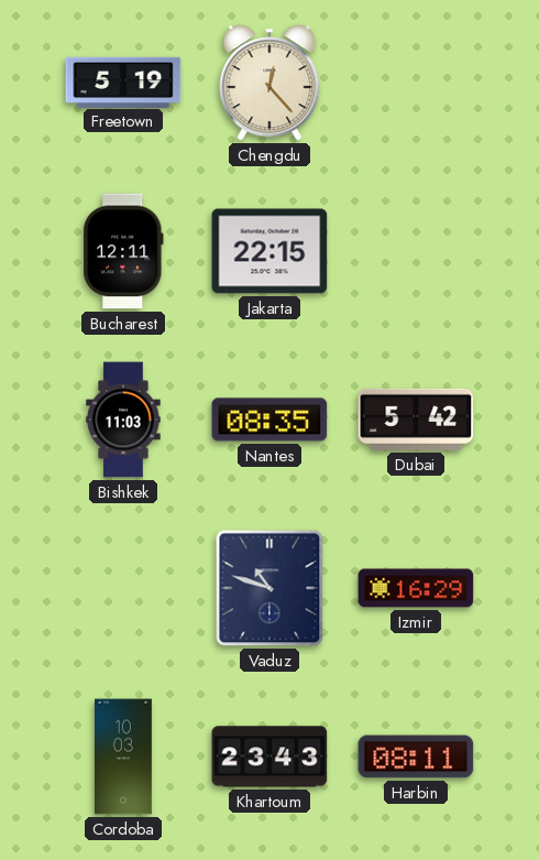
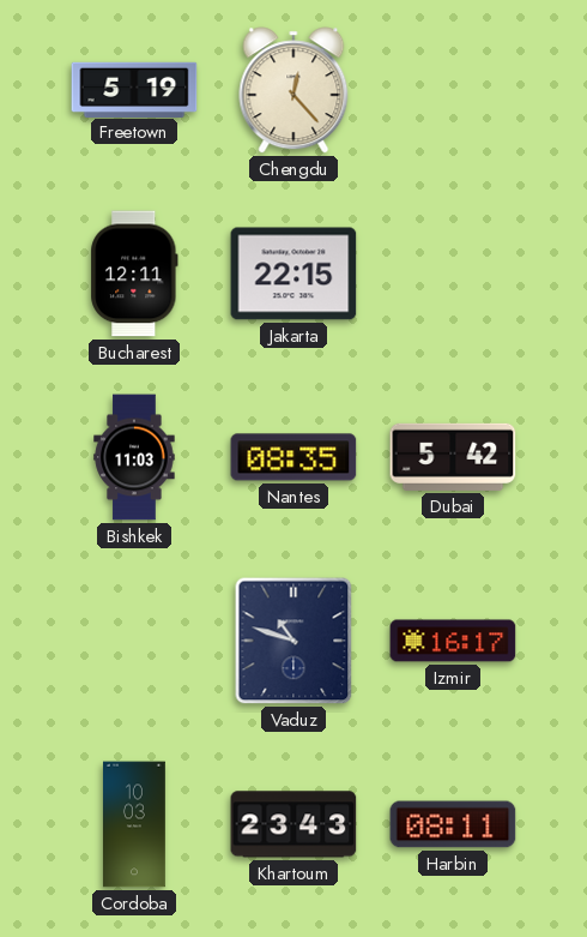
Izmir: 16:29 -> 16:17
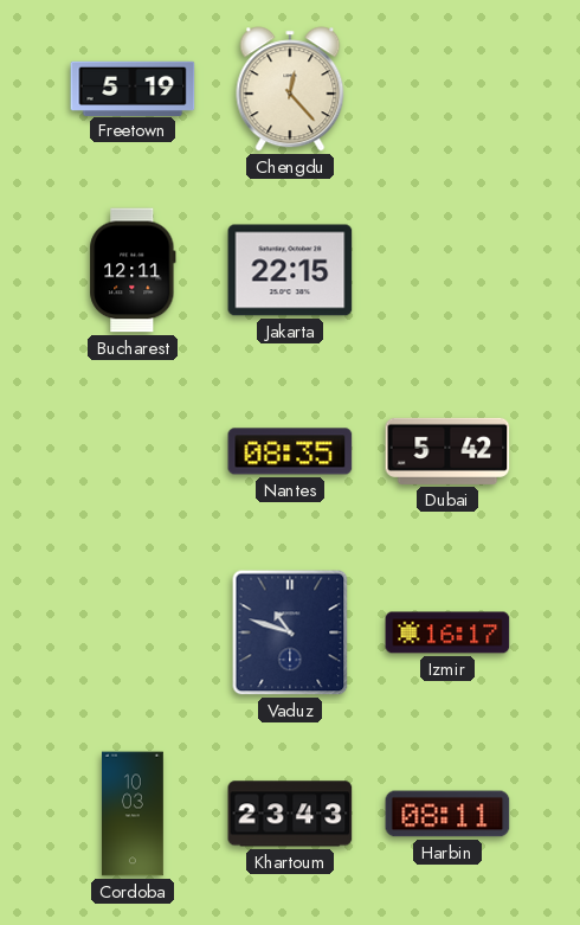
Bishkek: 11:03 -> none
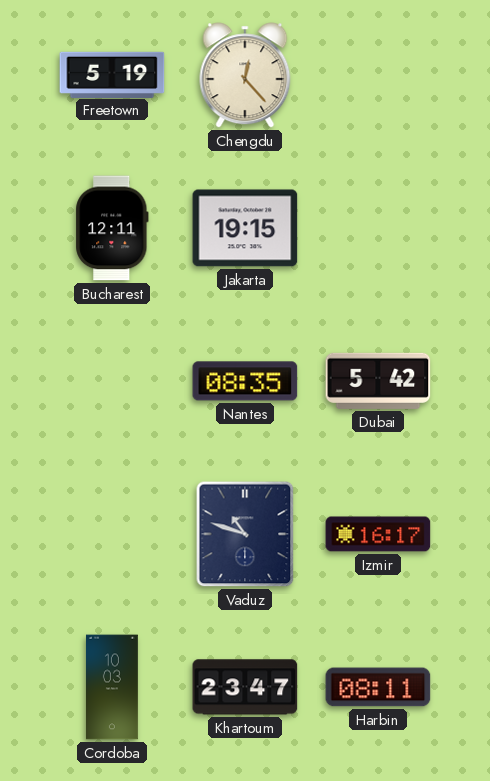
Jakarta: 22:15 -> 19:15
Khartoum: 23:43 -> 23:47
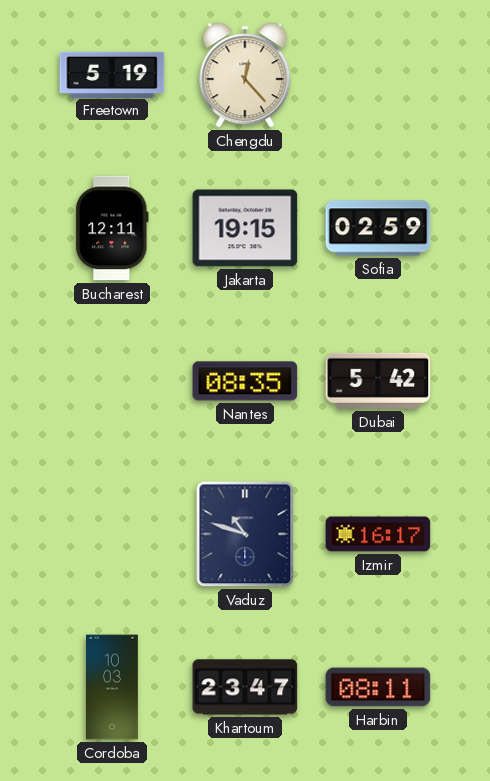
Sofia: none -> 02:59
